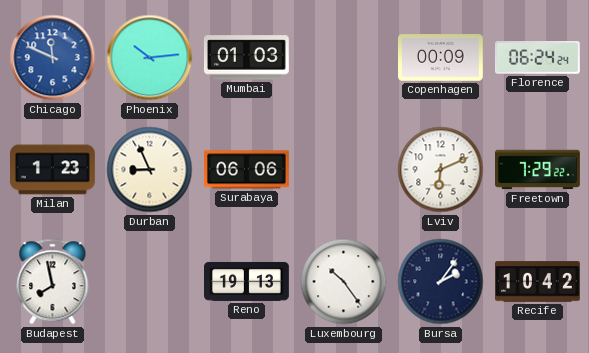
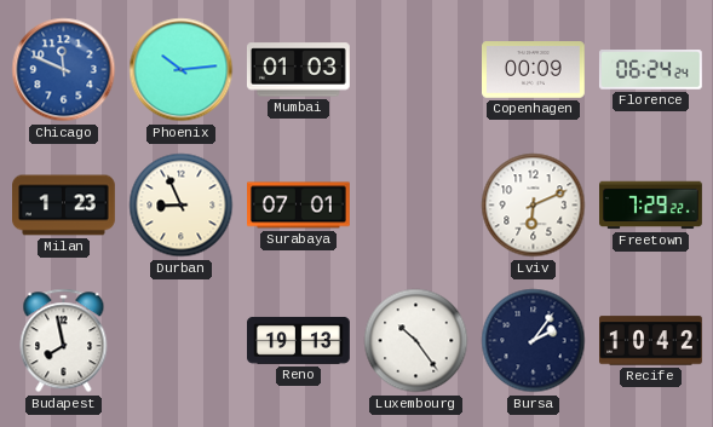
Surabaya: 06:06 -> 07:01
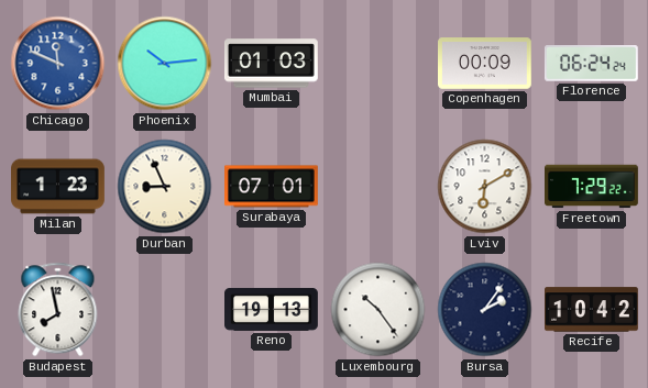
Lviv: 6:11 -> 6:10
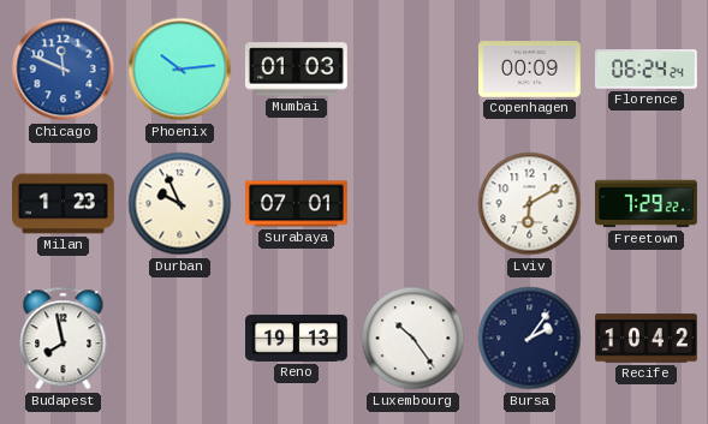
Durban: 8:56 -> 9:56
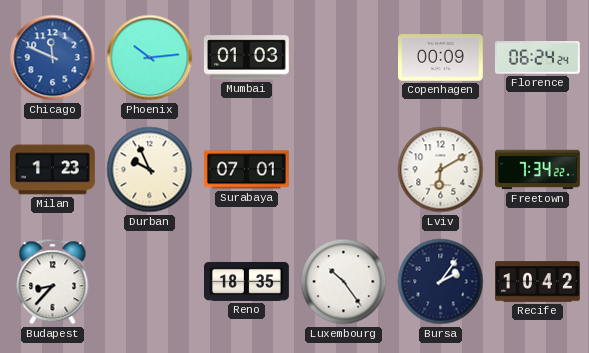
Freetown: 7:29 -> 7:34
Budapest: 7:58 -> 8:37
Reno: 19:13 -> 18:35
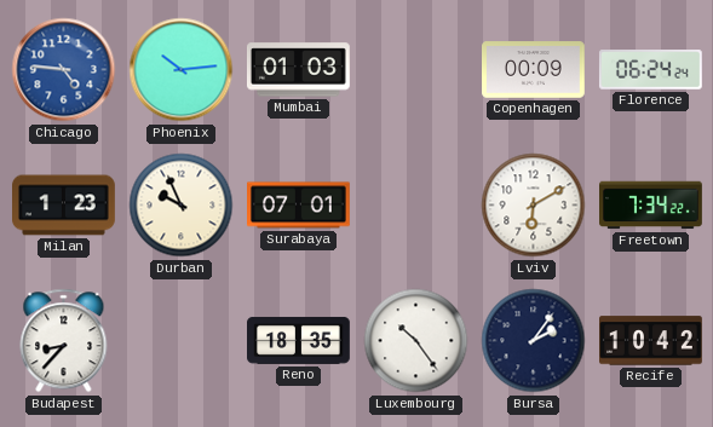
Chicago: 11:49 -> 4:46
